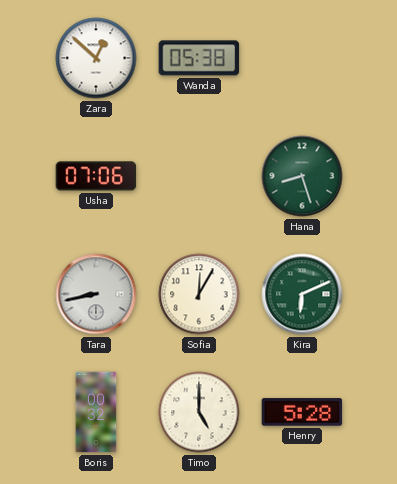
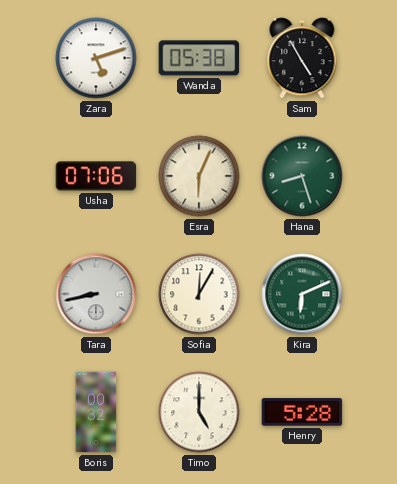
Zara: 12:52 -> 5:12
Sam: none -> 4:55
Esra: none -> 6:04
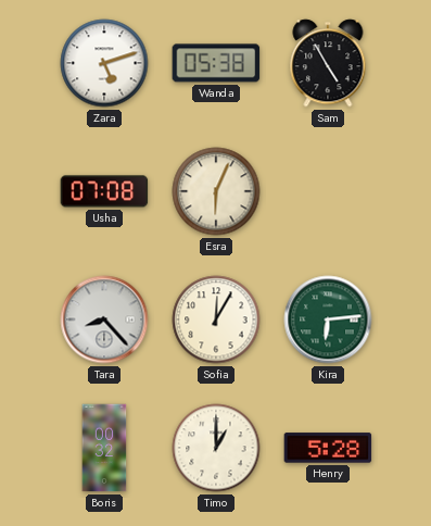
Usha: 07:06 -> 07:08
Hana: 8:27 -> none
Tara: 8:43 -> 8:23
Kira: 6:11 -> 6:14
Timo: 5:00 -> 1:00
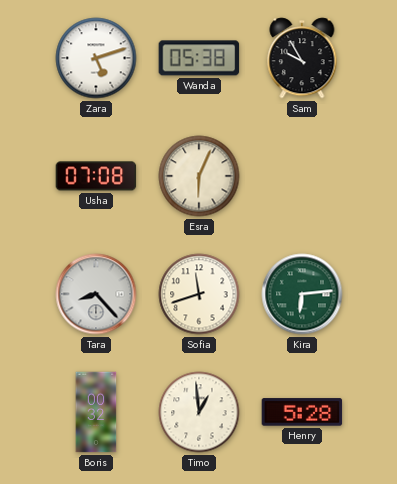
Sam: 4:55 -> 9:55
Sofia: 12:05 -> 11:42
Timo: 1:00 -> 12:59
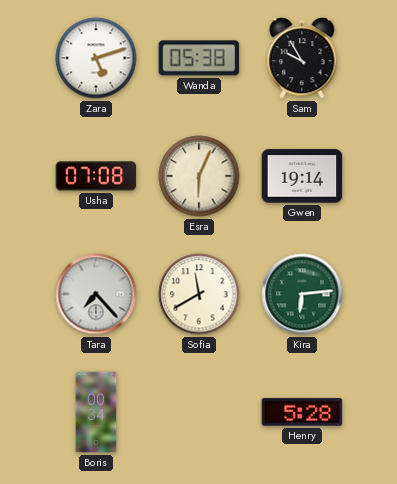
Gwen: none -> 19:14
Tara: 8:23 -> 7:23
Sofia: 11:42 -> 11:40
Boris: 00:32 -> 00:34
Timo: 12:59 -> none
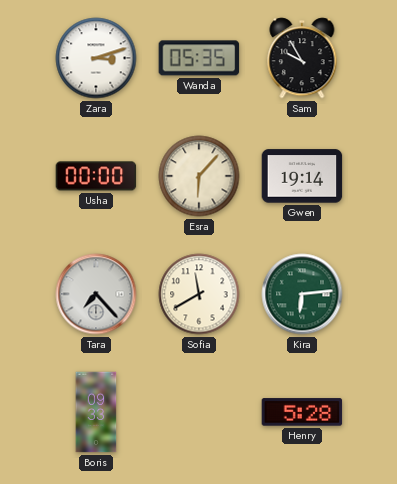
Zara: 5:12 -> 3:12
Wanda: 05:38 -> 05:35
Usha: 07:08 -> 00:00
Esra: 6:04 -> 6:07
Boris: 00:34 -> 09:33
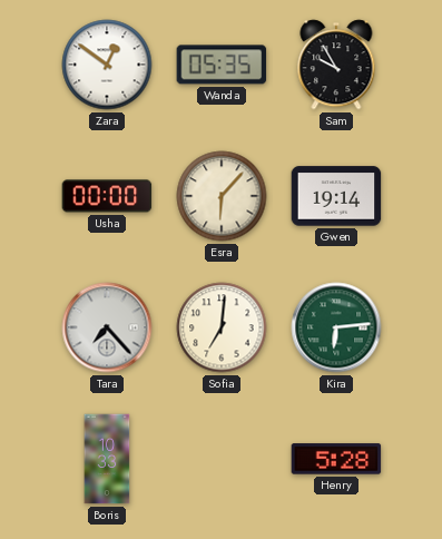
Zara: 3:12 -> 12:51
Sofia: 11:40 -> 7:01
Boris: 09:33 -> 10:33
